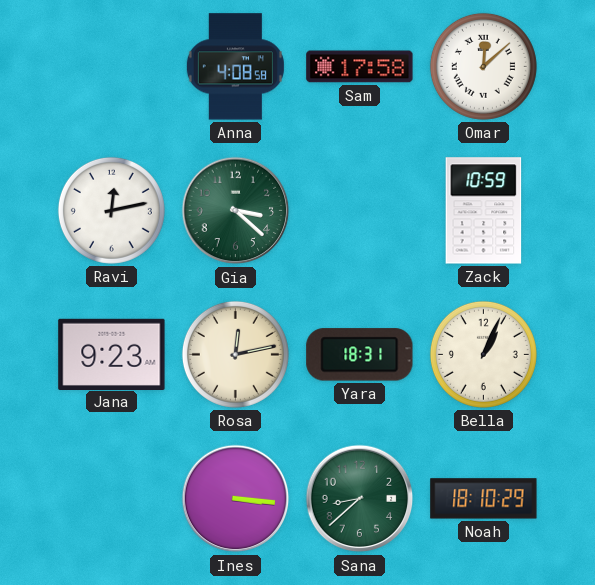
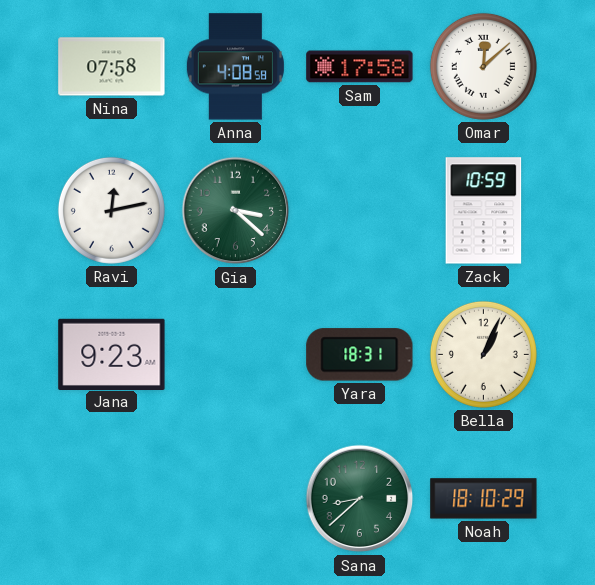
Nina: none -> 07:58
Rosa: 12:13 -> none
Ines: 3:16 -> none
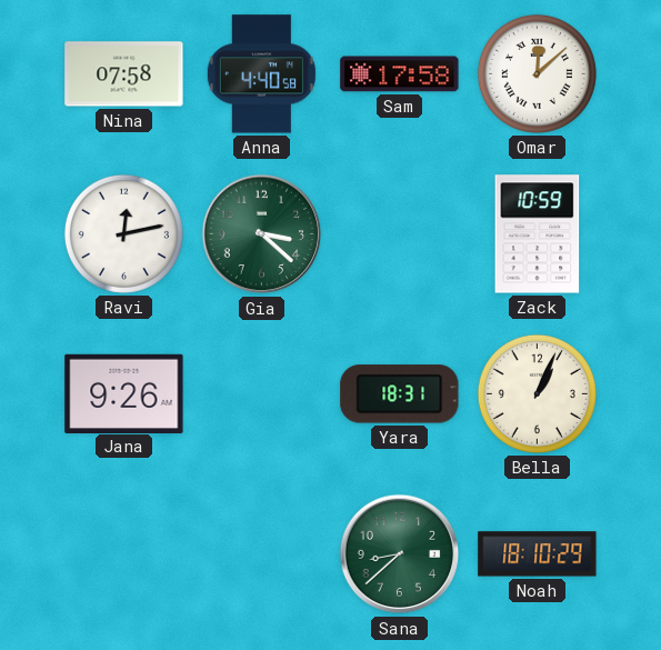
Anna: 4:08 -> 4:40
Jana: 9:23 -> 9:26
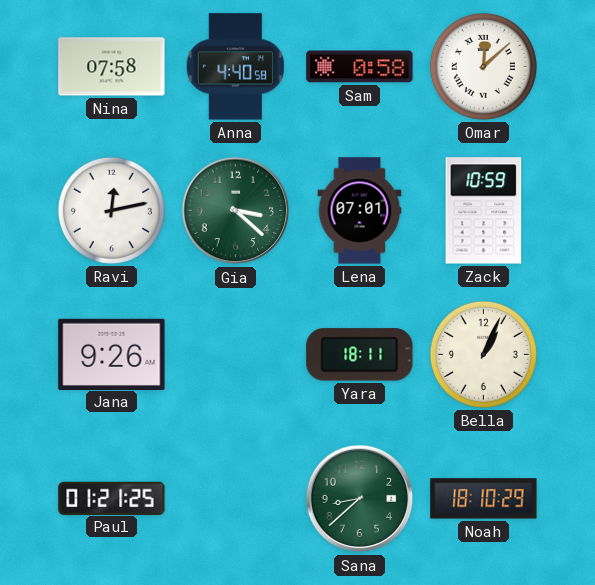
Sam: 17:58 -> 0:58
Lena: none -> 07:01
Yara: 18:31 -> 18:11
Paul: none -> 01:21
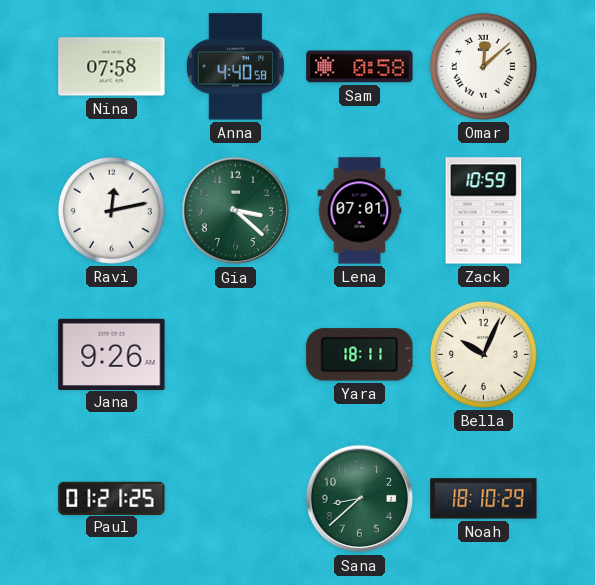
Bella: 1:04 -> 10:04
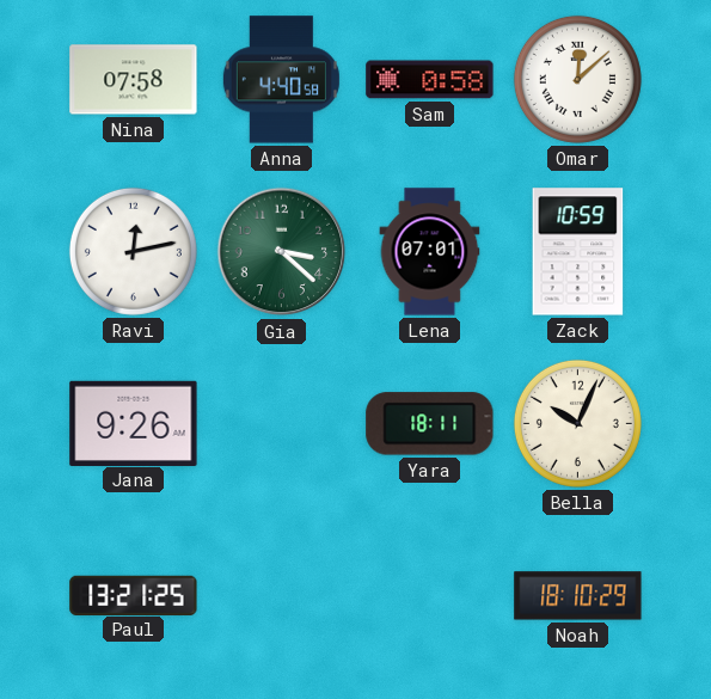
Paul: 01:21 -> 13:21
Sana: 8:38 -> none
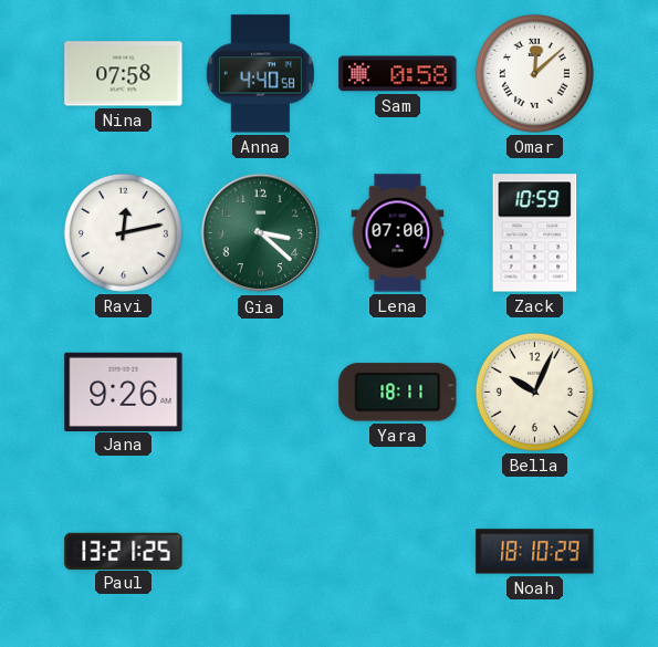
Lena: 07:01 -> 07:00
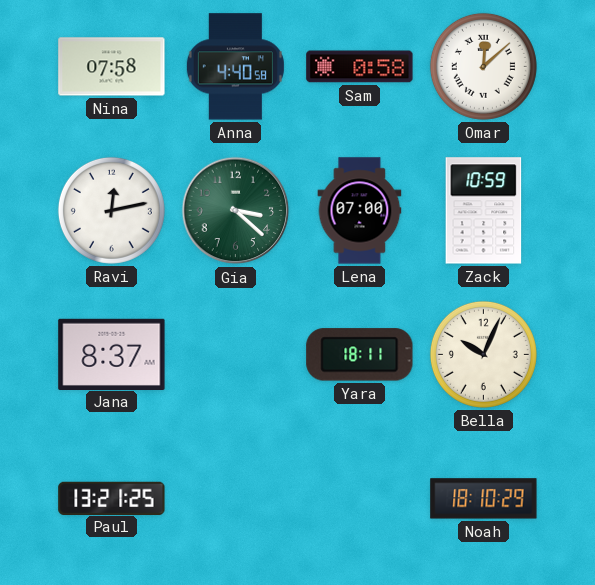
Jana: 9:26 -> 8:37
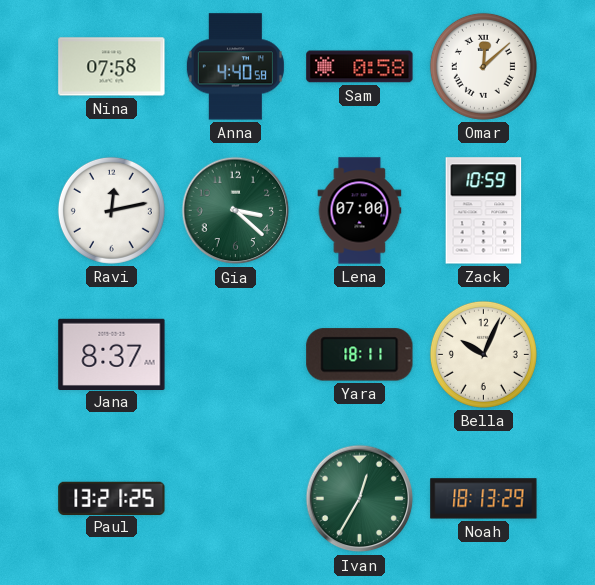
Ivan: none -> 12:35
Noah: 18:10 -> 18:13
